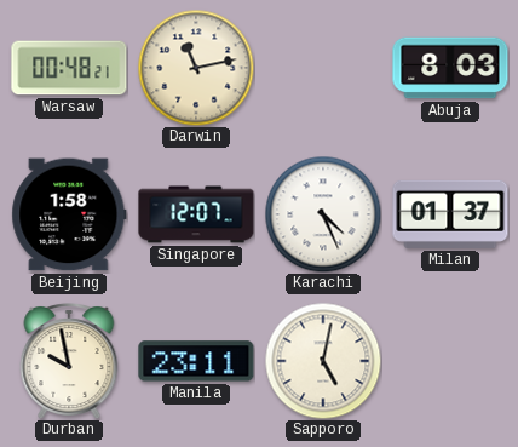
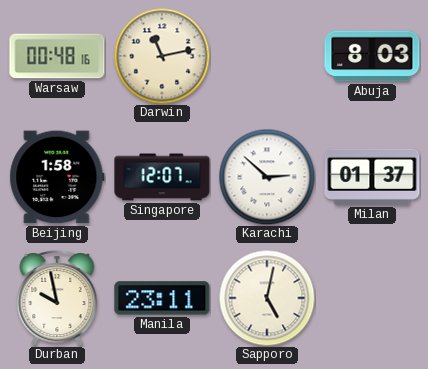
Warsaw: 00:48:21 -> 00:48:16
Karachi: 4:26 -> 2:52
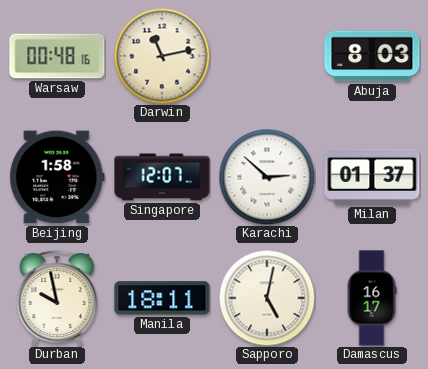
Manila: 23:11 -> 18:11
Damascus: none -> 16:17
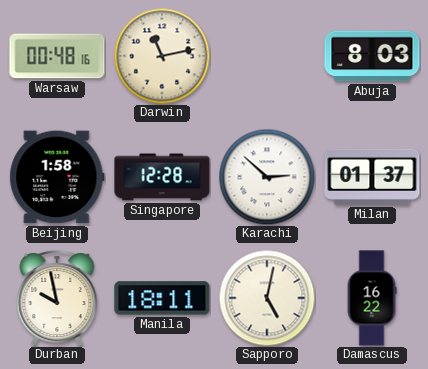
Singapore: 12:07 -> 12:28
Damascus: 16:17 -> 16:22
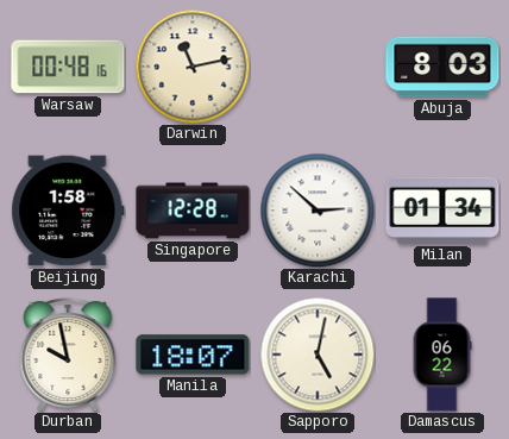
Milan: 01:37 -> 01:34
Manila: 18:11 -> 18:07
Damascus: 16:22 -> 06:22
